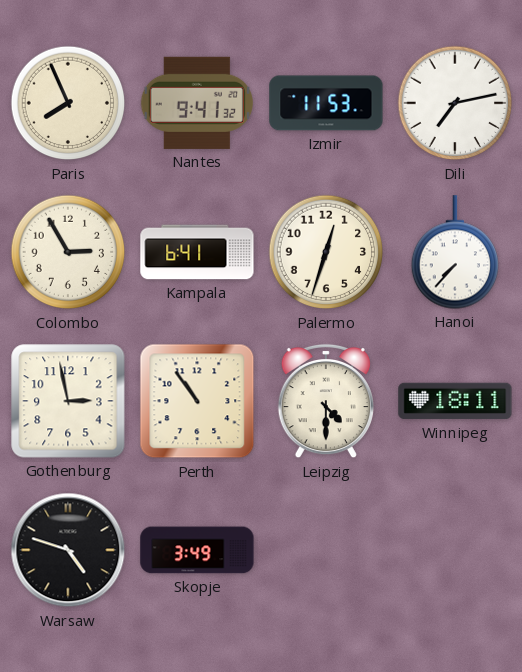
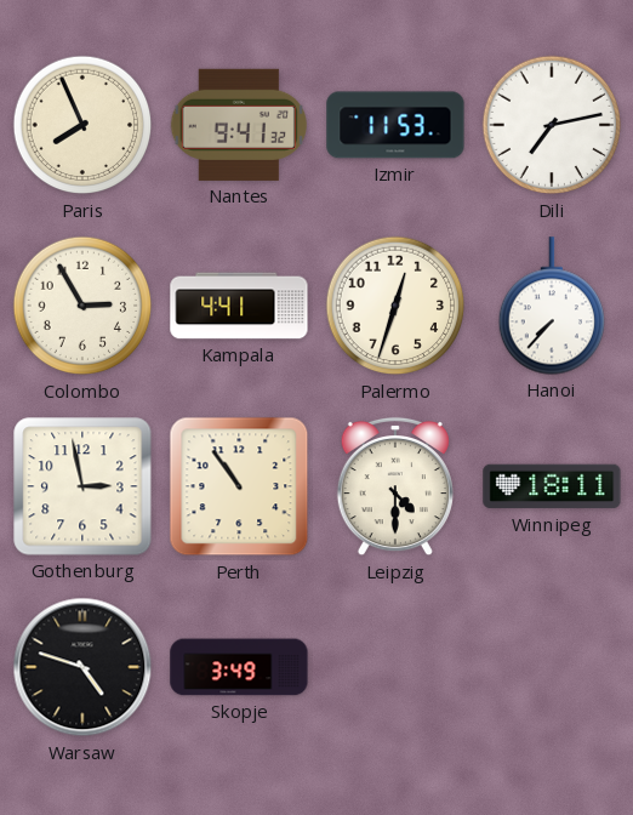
Kampala: 6:41 -> 4:41
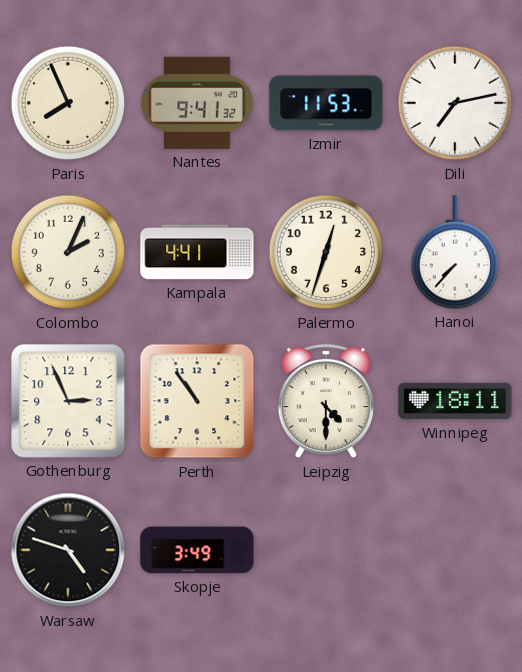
Colombo: 2:55 -> 2:04
Gothenburg: 2:58 -> 2:56
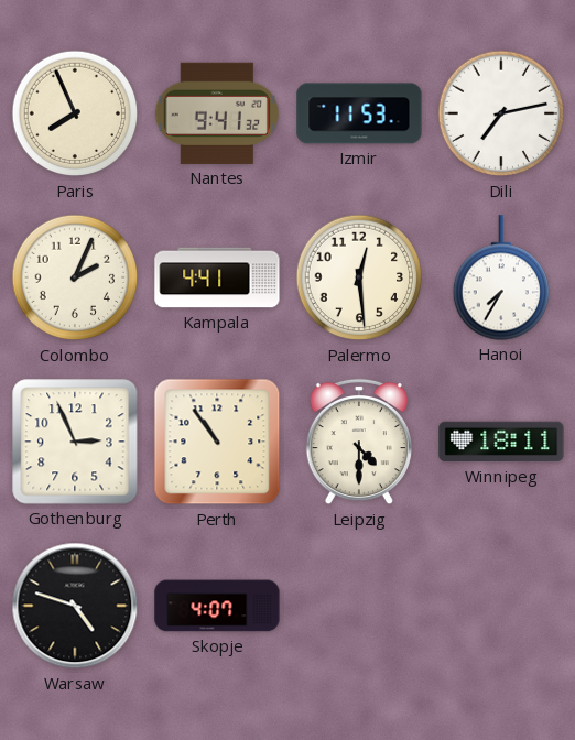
Palermo: 12:33 -> 12:29
Hanoi: 7:37 -> 7:35
Skopje: 3:49 -> 4:07
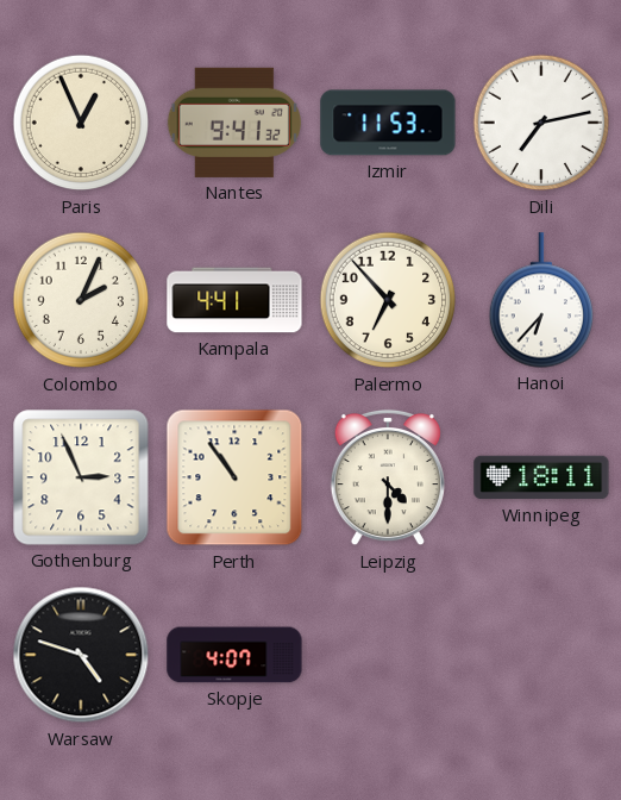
Paris: 7:56 -> 12:56
Palermo: 12:29 -> 6:53
Hanoi: 7:35 -> 6:37
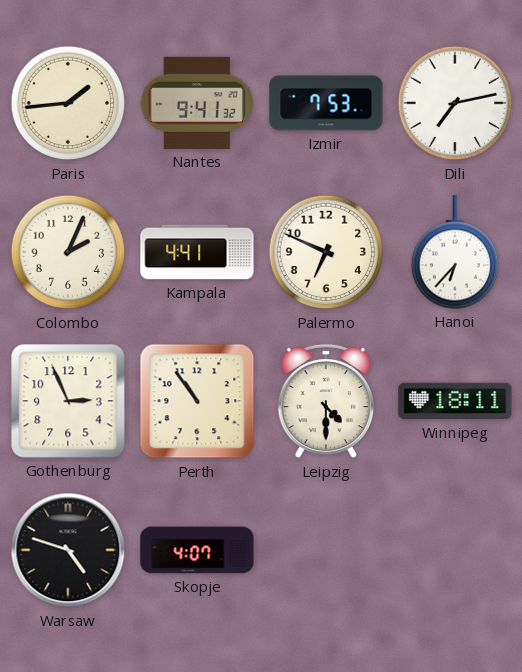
Paris: 12:56 -> 1:44
Izmir: 11:53 -> 7:53
Palermo: 6:53 -> 6:49
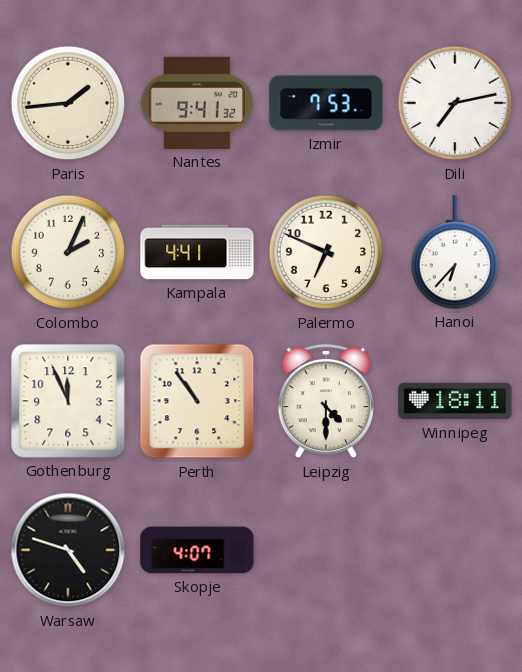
Gothenburg: 2:56 -> 11:56
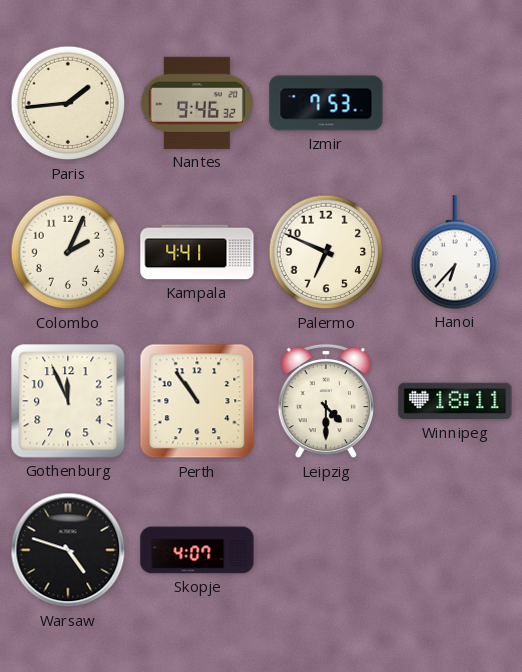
Nantes: 9:41 -> 9:46
Dili: 7:13 -> none
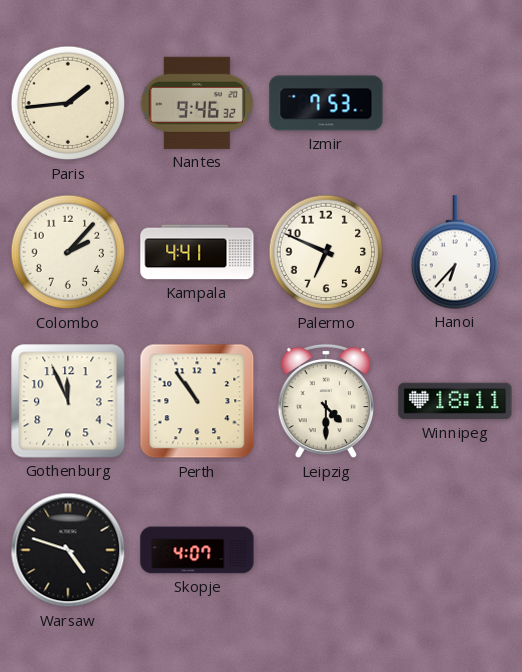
Colombo: 2:04 -> 2:07
